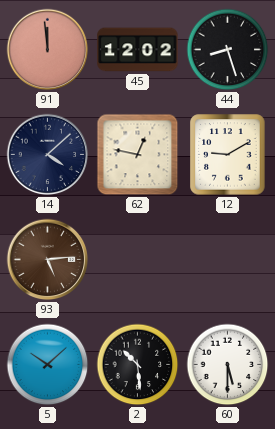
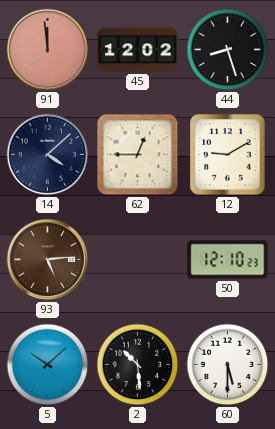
62: 12:47 -> 12:45
50: none -> 12:10
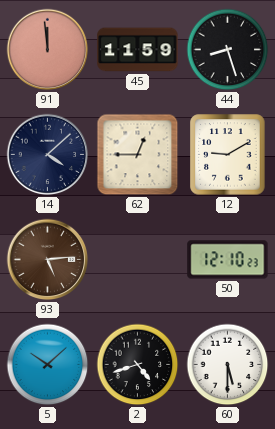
45: 12:02 -> 11:59
2: 10:29 -> 4:42
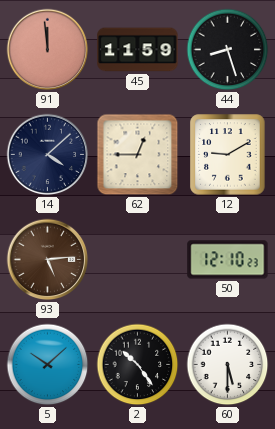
2: 4:42 -> 10:24
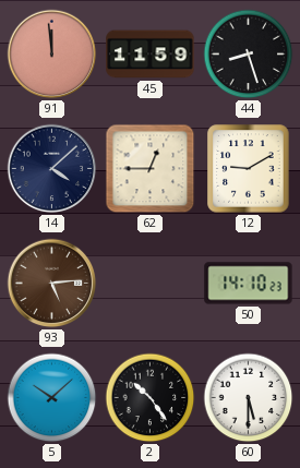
50: 12:10 -> 14:10
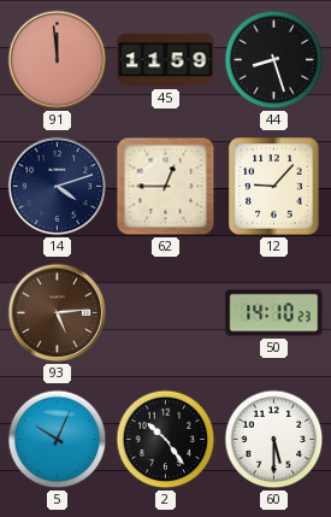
14: 4:08 -> 4:12
12: 9:10 -> 9:07
5: 10:08 -> 10:04
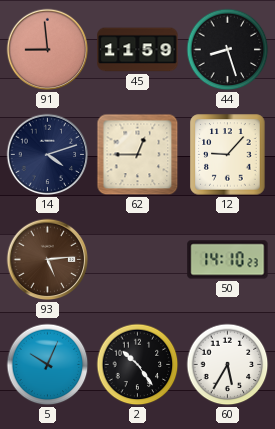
91: 11:59 -> 8:59
60: 5:30 -> 5:35
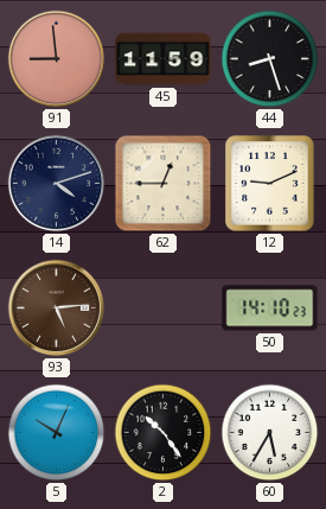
12: 9:07 -> 9:11
